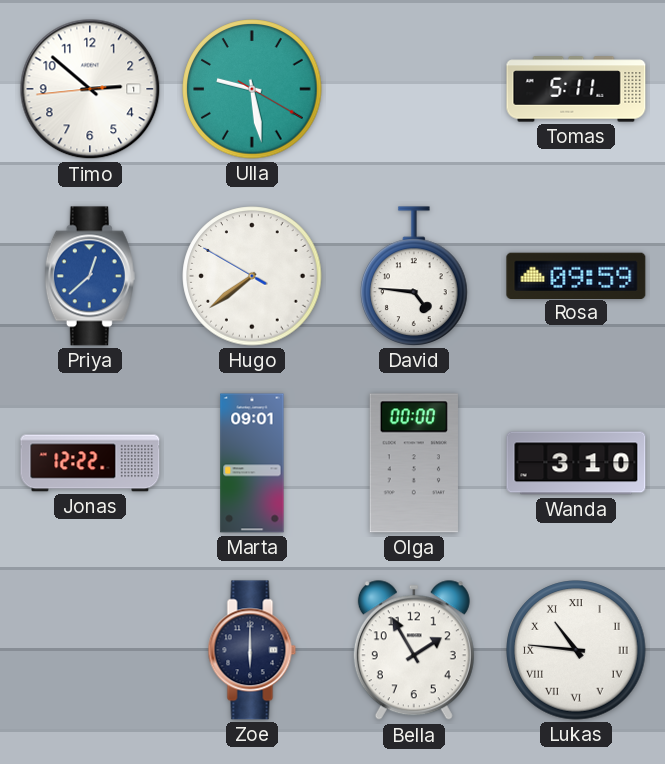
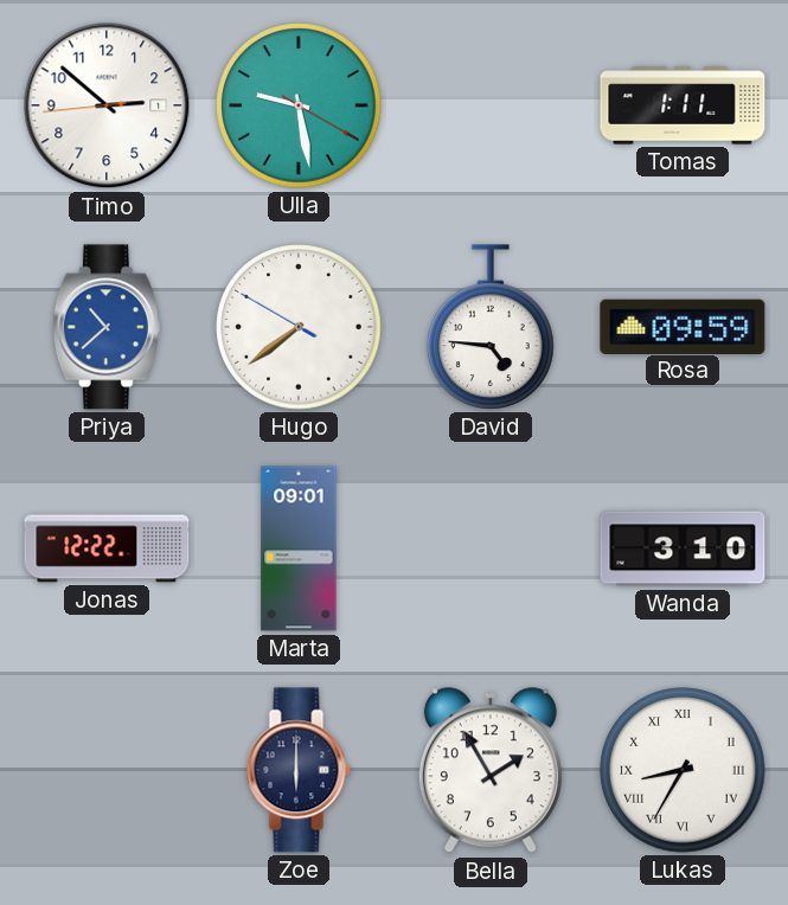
Tomas: 5:11 -> 1:11
Priya: 12:38 -> 10:38
Olga: 00:00 -> none
Lukas: 10:46 -> 8:35
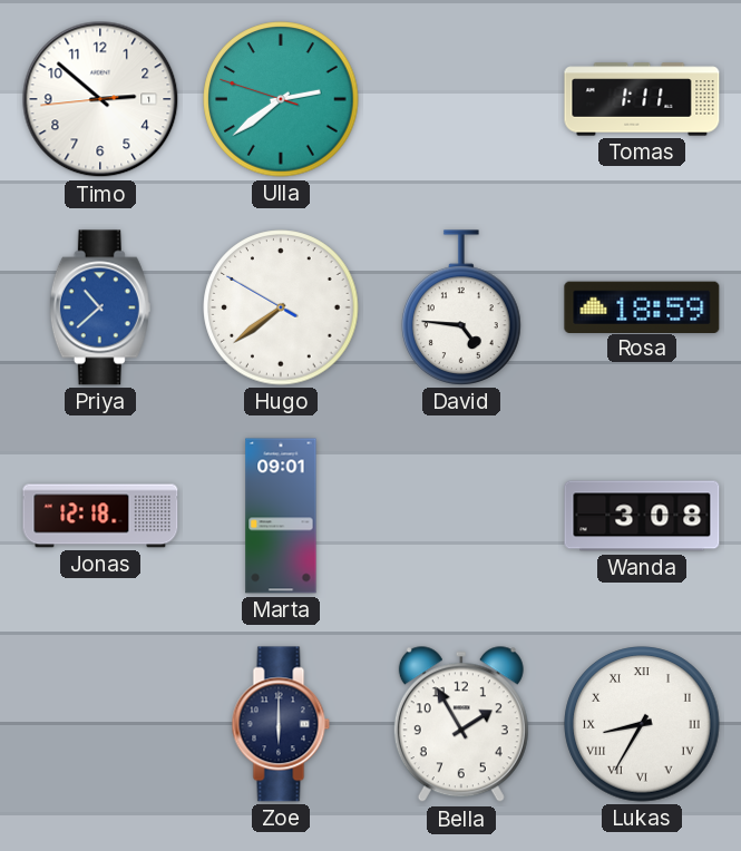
Ulla: 9:28 -> 2:38
Rosa: 09:59 -> 18:59
Jonas: 12:22 -> 12:18
Wanda: 3:10 -> 3:08
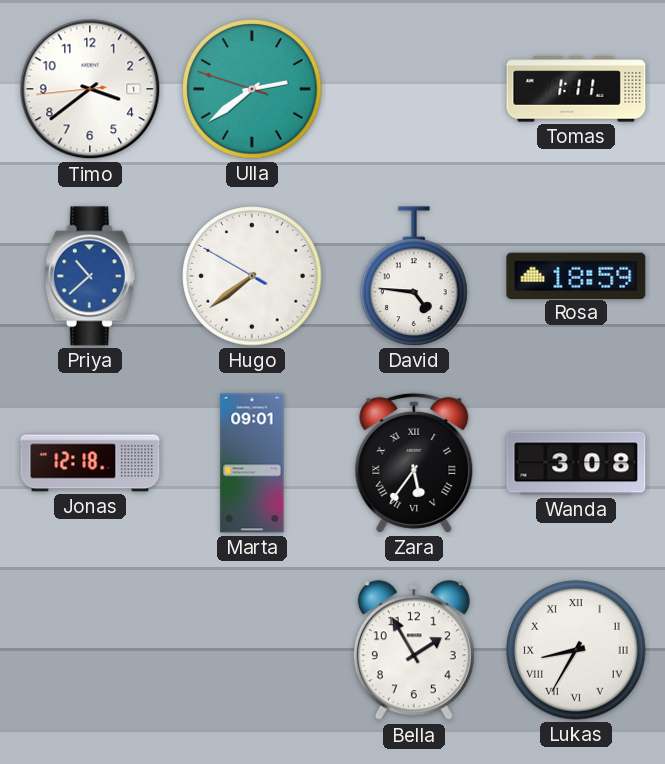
Timo: 2:51 -> 3:38
Zara: none -> 5:36
Zoe: 6:00 -> none
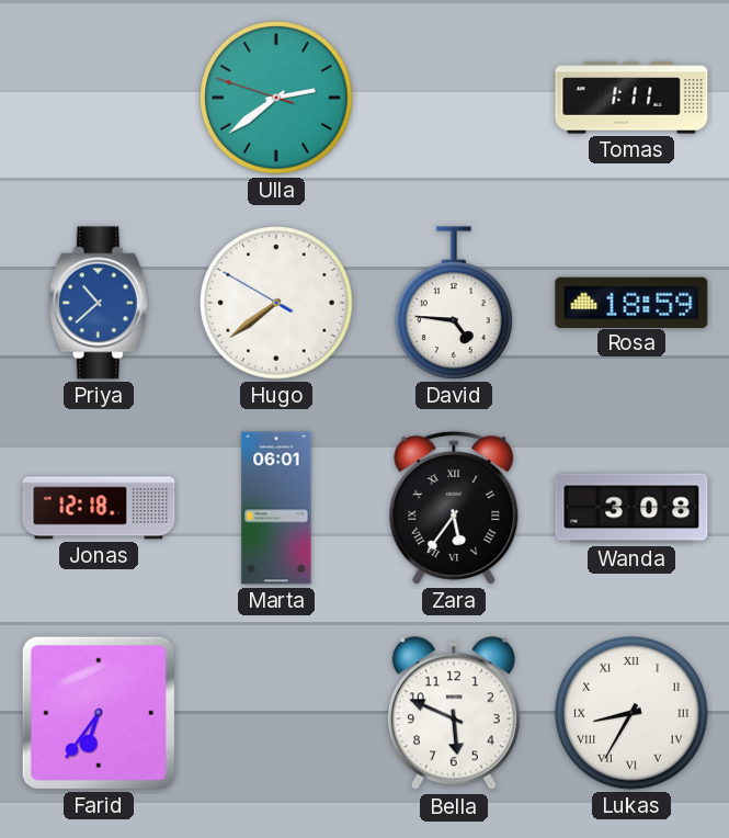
Timo: 3:38 -> none
Marta: 09:01 -> 06:01
Farid: none -> 6:36
Bella: 1:55 -> 5:49
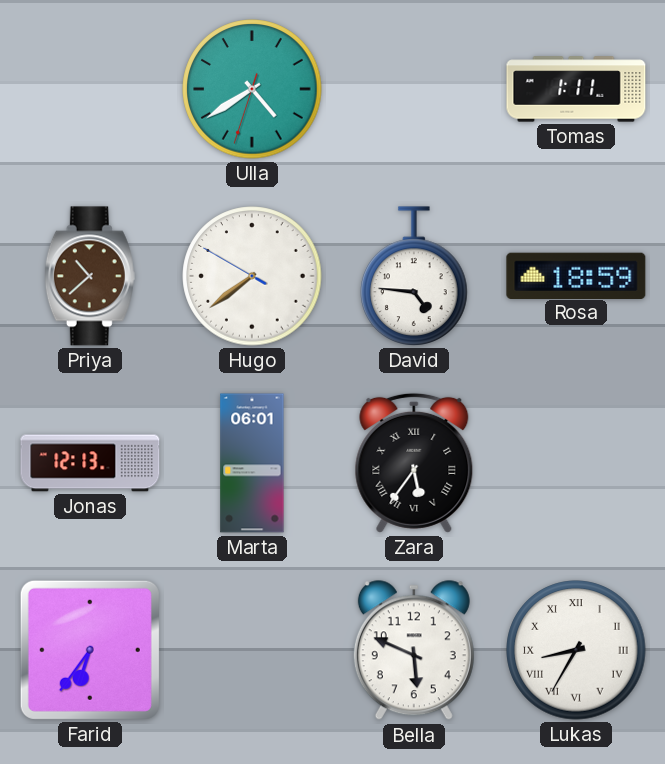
Ulla: 2:38 -> 4:39
Priya dial: blue -> brown
Jonas: 12:18 -> 12:13
Wanda: 3:08 -> none
